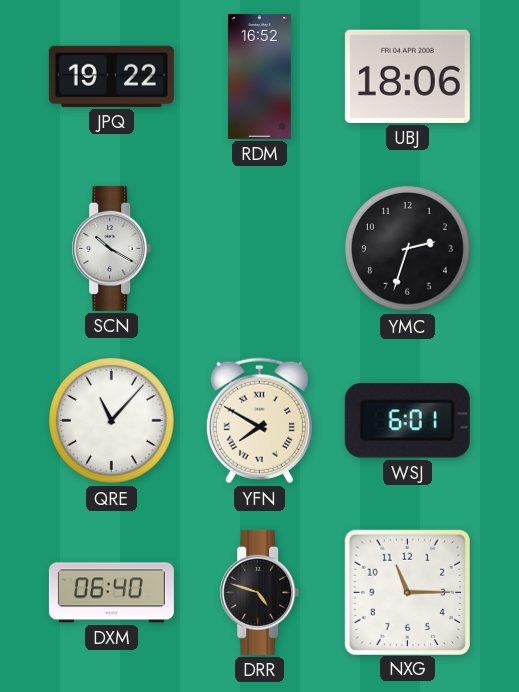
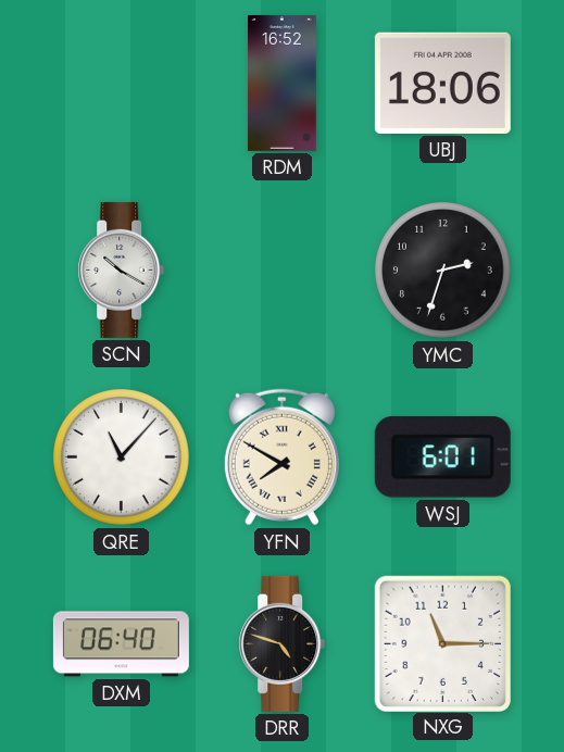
JPQ: 19:22 -> none
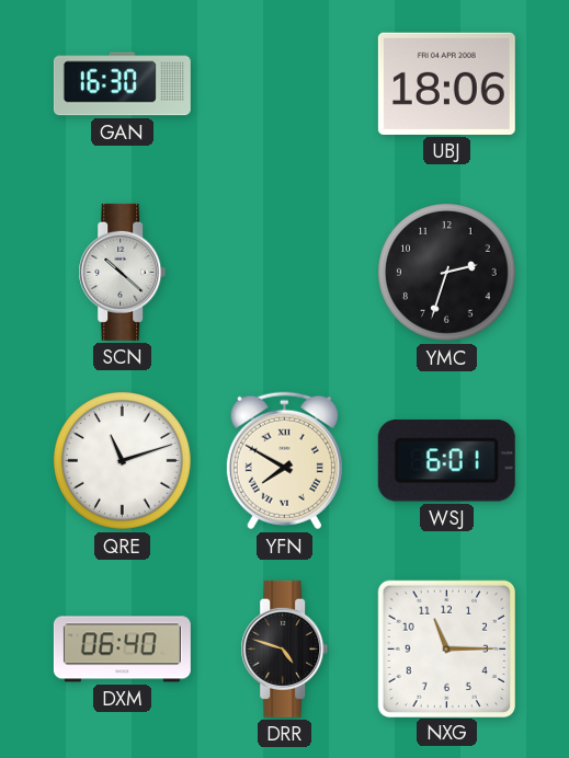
GAN: none -> 16:30
RDM: 16:52 -> none
SCN: 10:20 -> 10:22
QRE: 11:07 -> 11:12
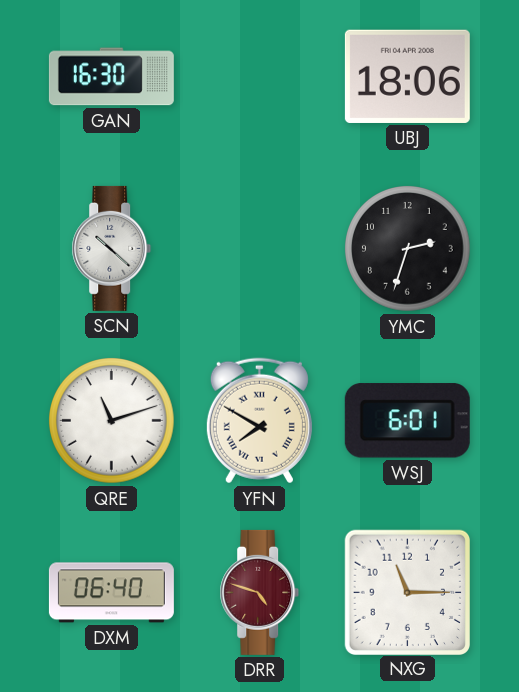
DRR dial: black -> burgundy
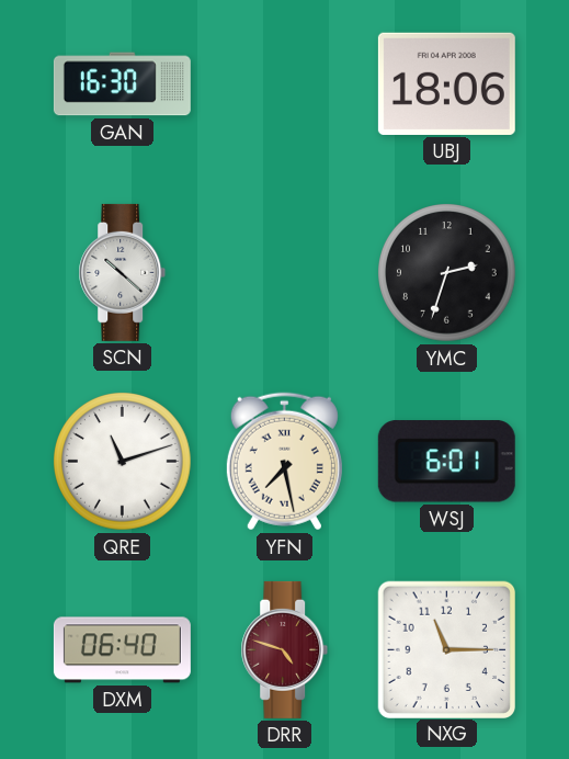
YFN: 7:50 -> 7:28
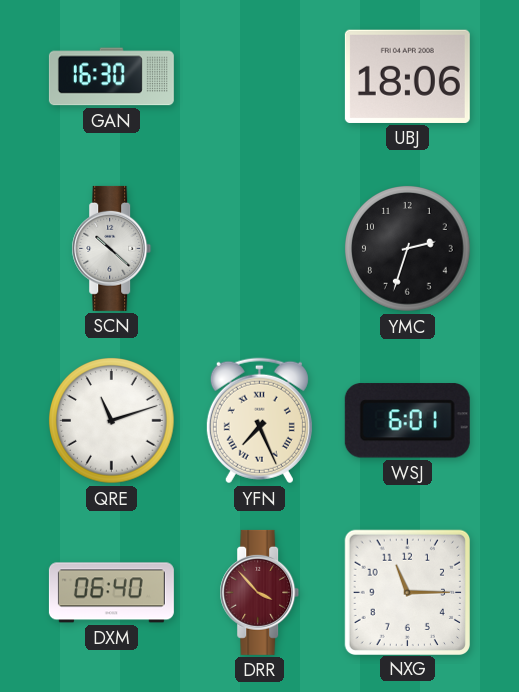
YFN: 7:28 -> 7:26
DRR: 4:48 -> 3:53
